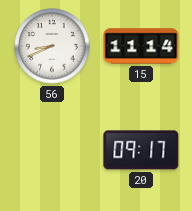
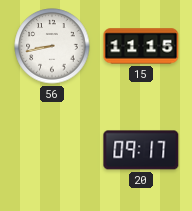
56: 8:41 -> 8:43
15: 11:14 -> 11:15
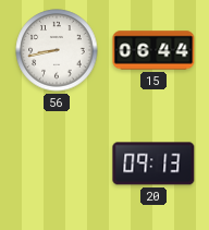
15: 11:15 -> 06:44
20: 09:17 -> 09:13
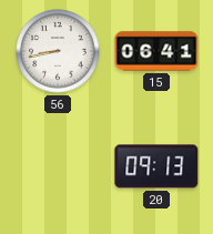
15: 06:44 -> 06:41
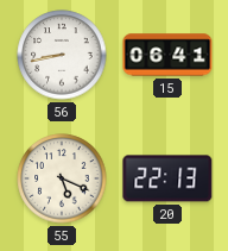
55: none -> 5:19
20: 09:13 -> 22:13
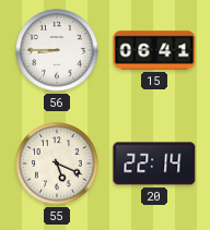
56: 8:43 -> 8:45
20: 22:13 -> 22:14
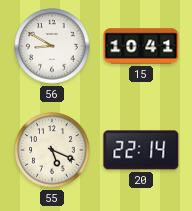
56: 8:45 -> 8:50
15: 06:41 -> 10:41
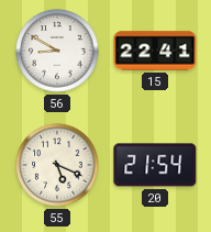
15: 10:41 -> 22:41
20: 22:14 -> 21:54
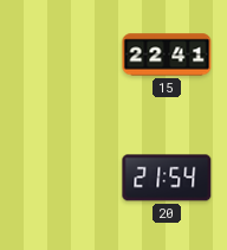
56: 8:50 -> none
55: 5:19 -> none
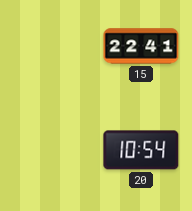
20: 21:54 -> 10:54
